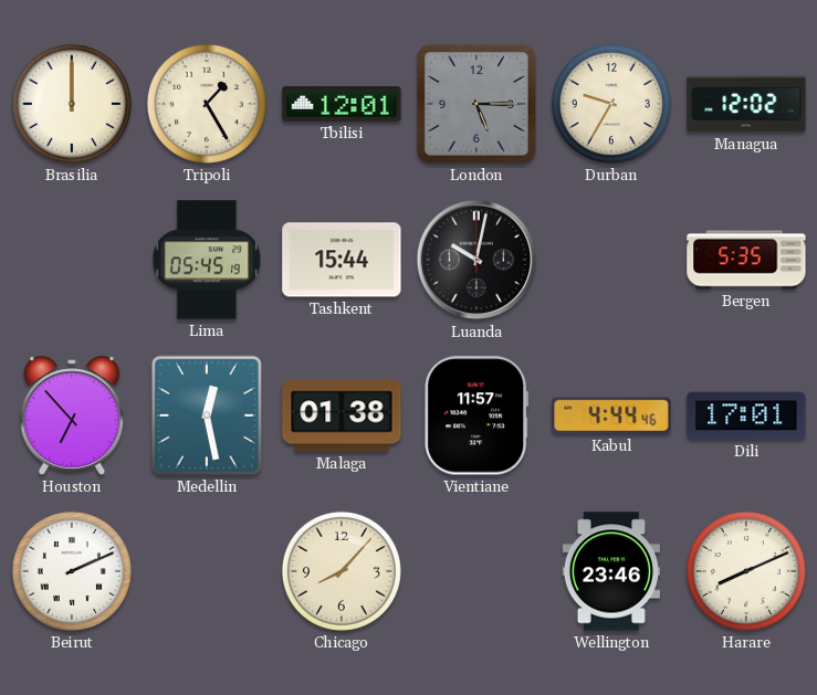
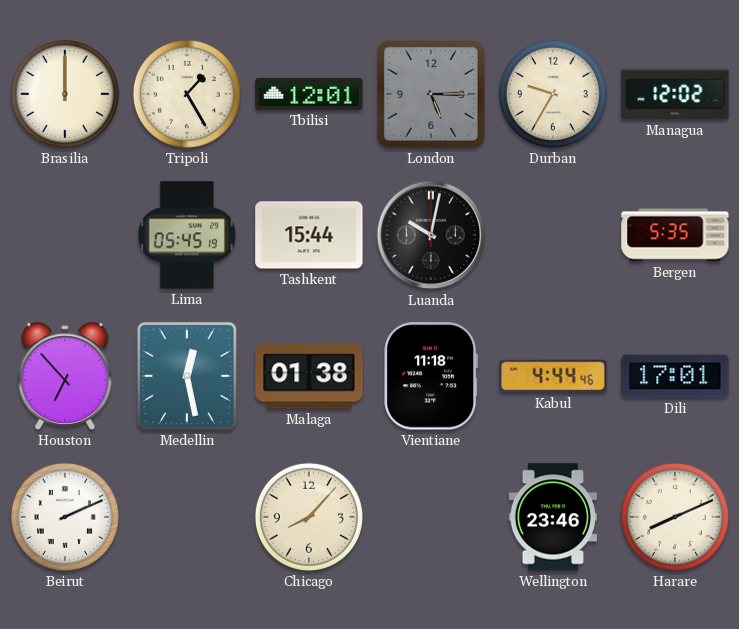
Vientiane: 11:57 -> 11:18
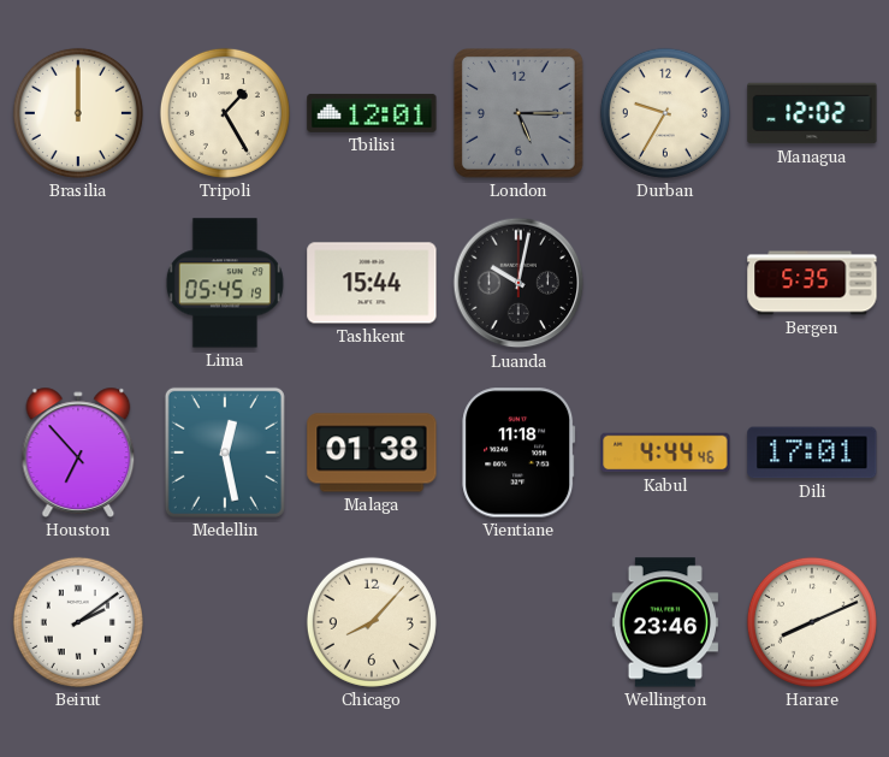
Beirut: 2:11 -> 2:09
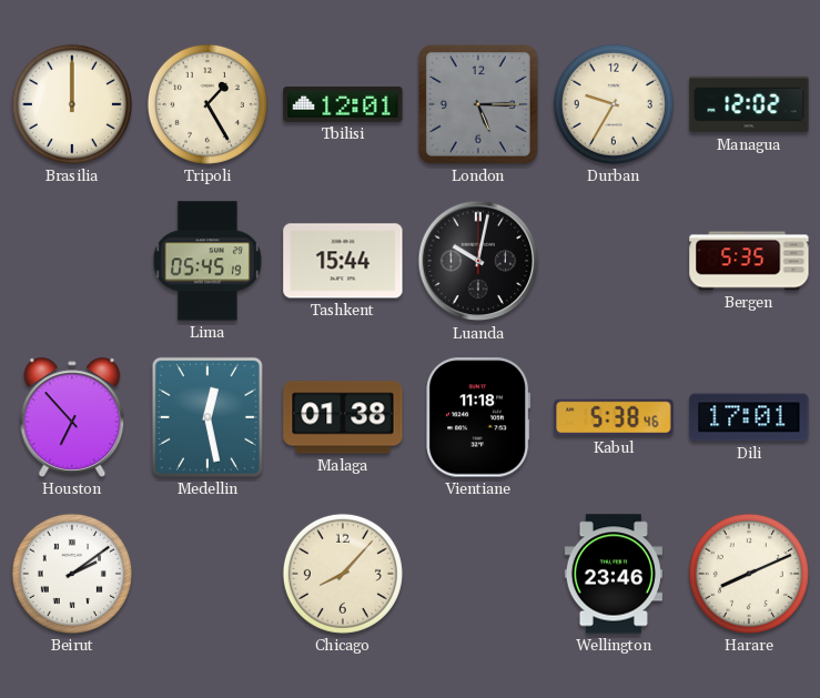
Kabul: 4:44 -> 5:38
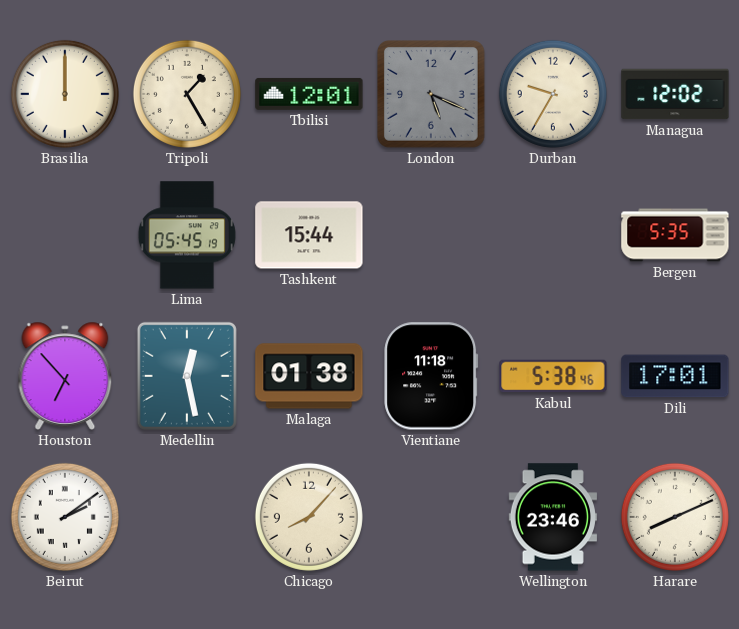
London: 5:15 -> 5:19
Luanda: 10:02 -> none
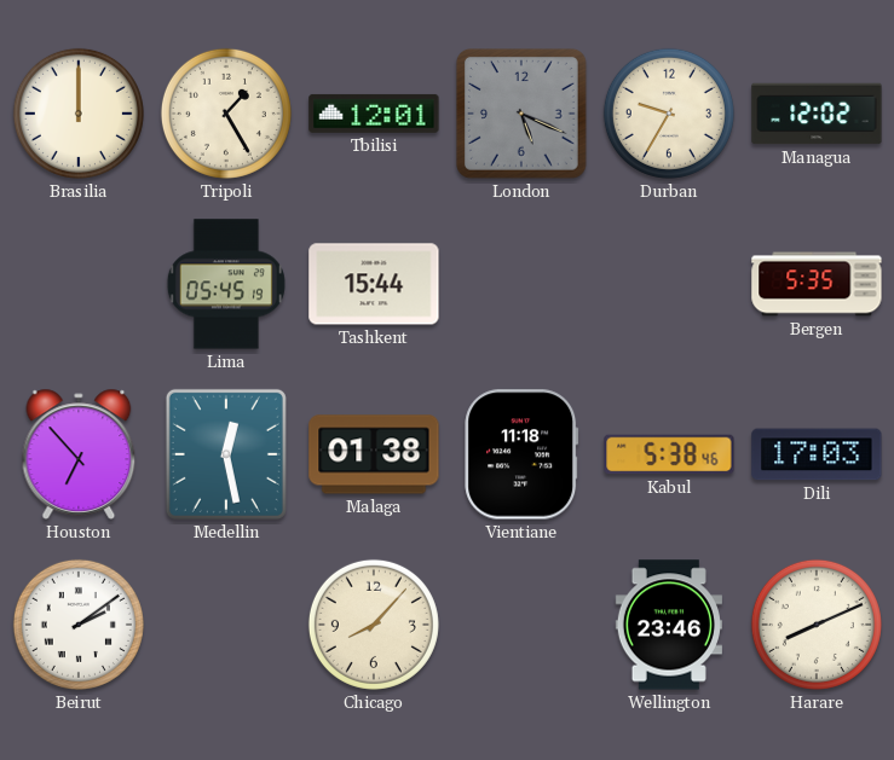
Dili: 17:01 -> 17:03
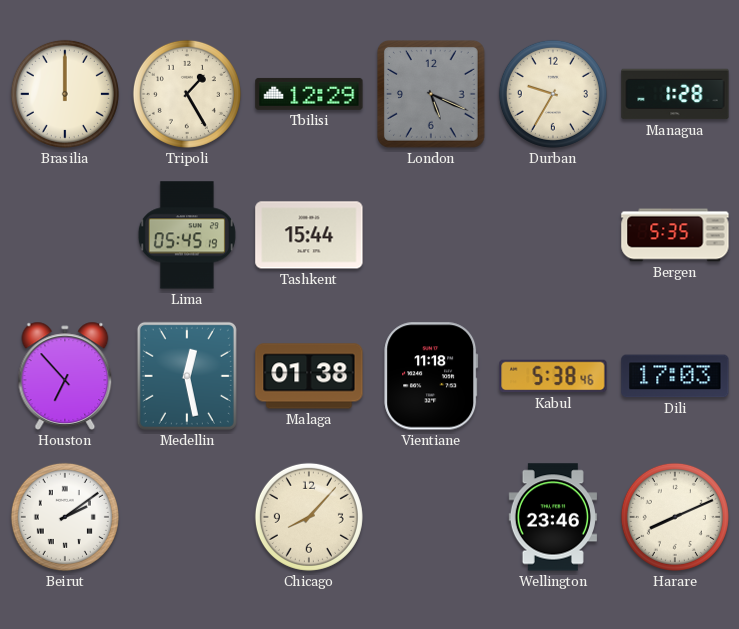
Tbilisi: 12:01 -> 12:29
Managua: 12:02 -> 1:28
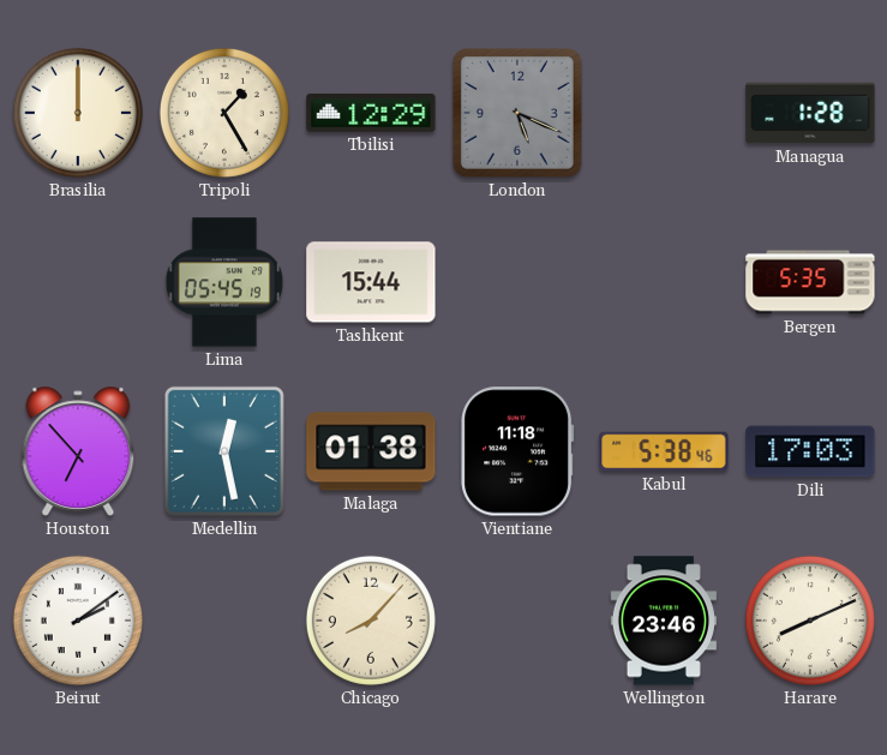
Durban: 9:35 -> none
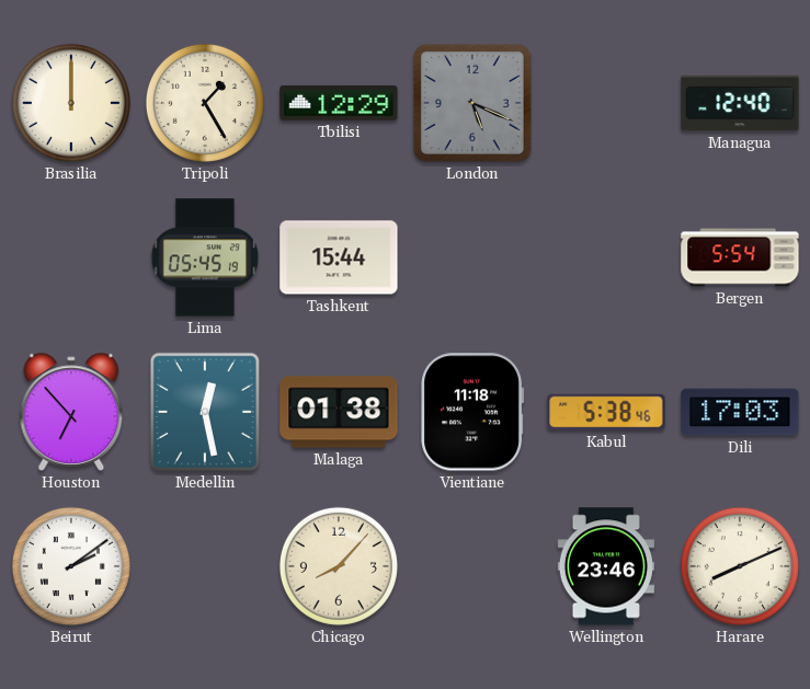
Managua: 1:28 -> 12:40
Bergen: 5:35 -> 5:54
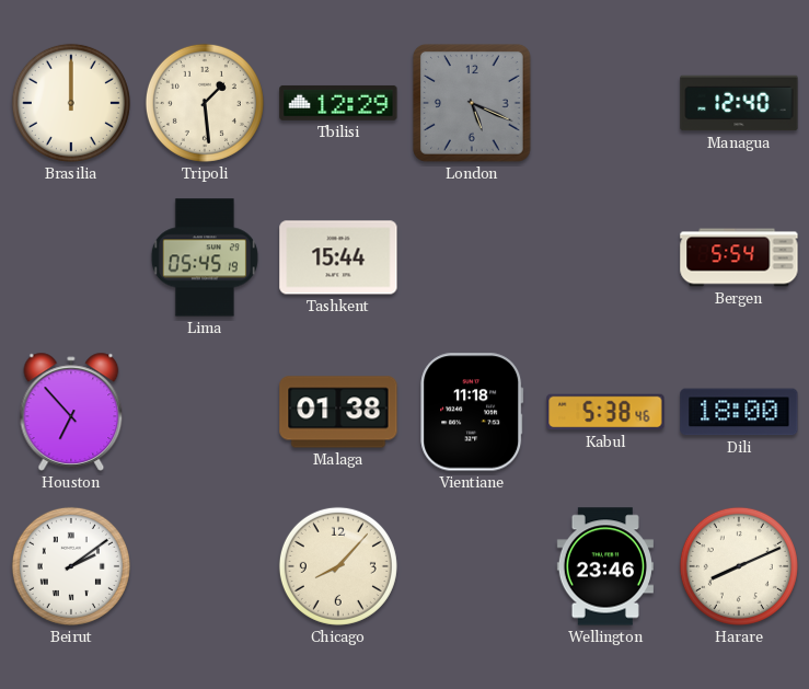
Tripoli: 1:25 -> 1:29
Medellin: 12:28 -> none
Dili: 17:03 -> 18:00
